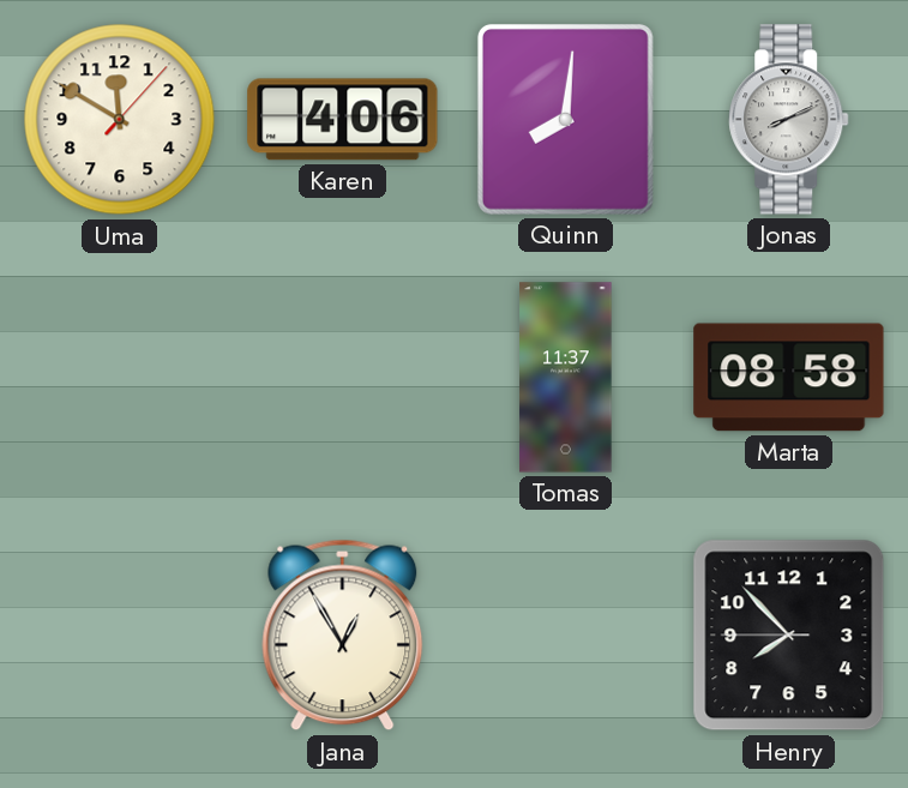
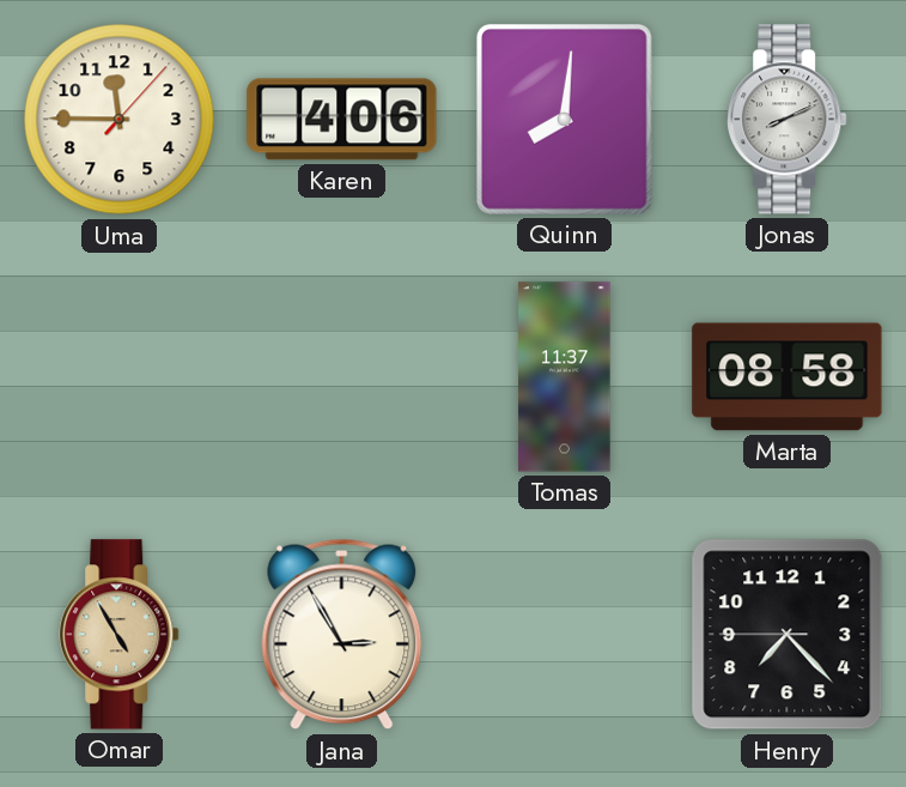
Uma: 11:50 -> 11:45
Omar: none -> 4:55
Jana: 12:55 -> 2:55
Henry: 7:52 -> 7:22
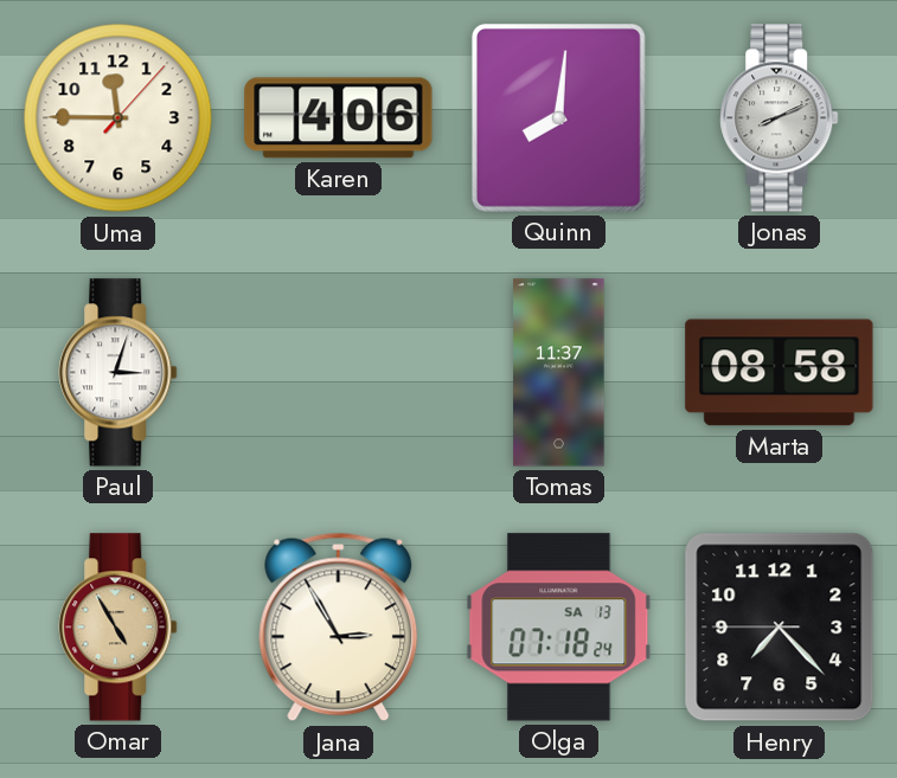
Paul: none -> 3:03
Olga: none -> 07:18
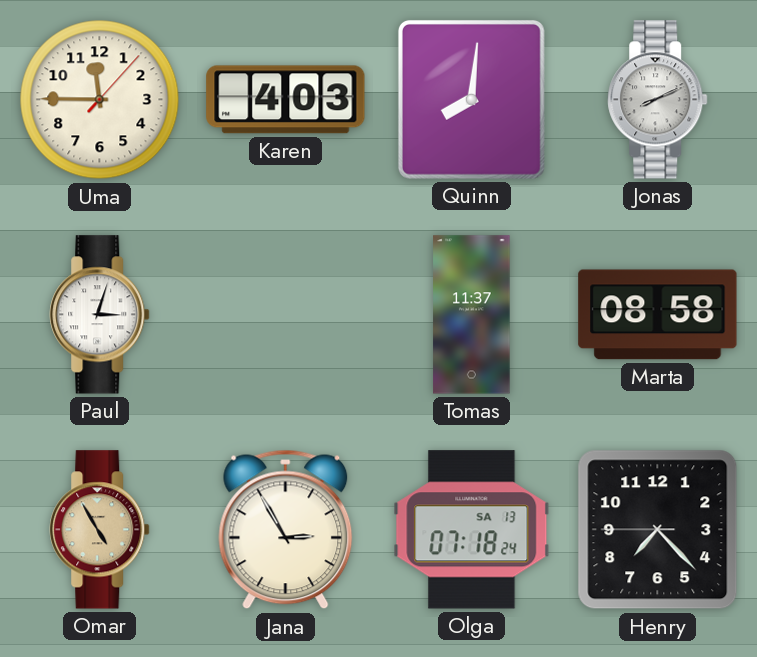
Karen: 4:06 -> 4:03
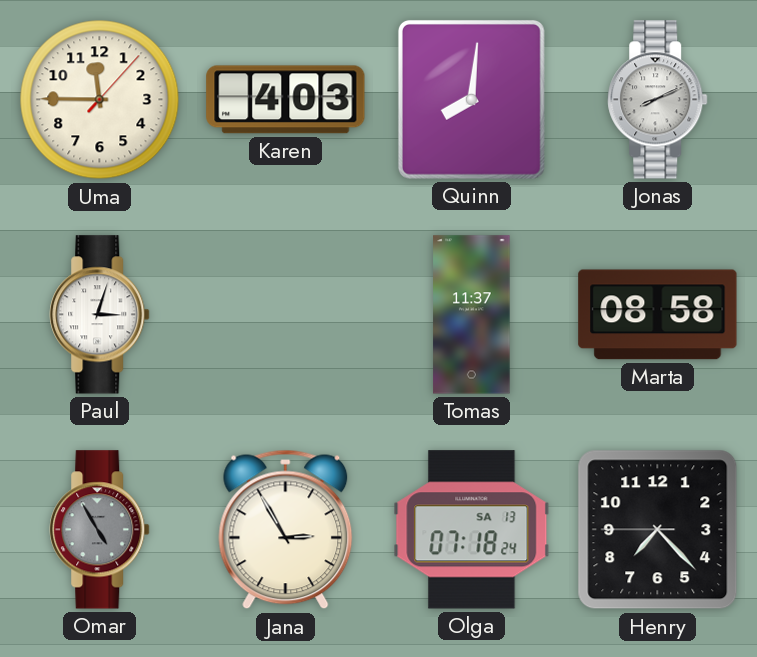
Omar dial: champagne -> grey
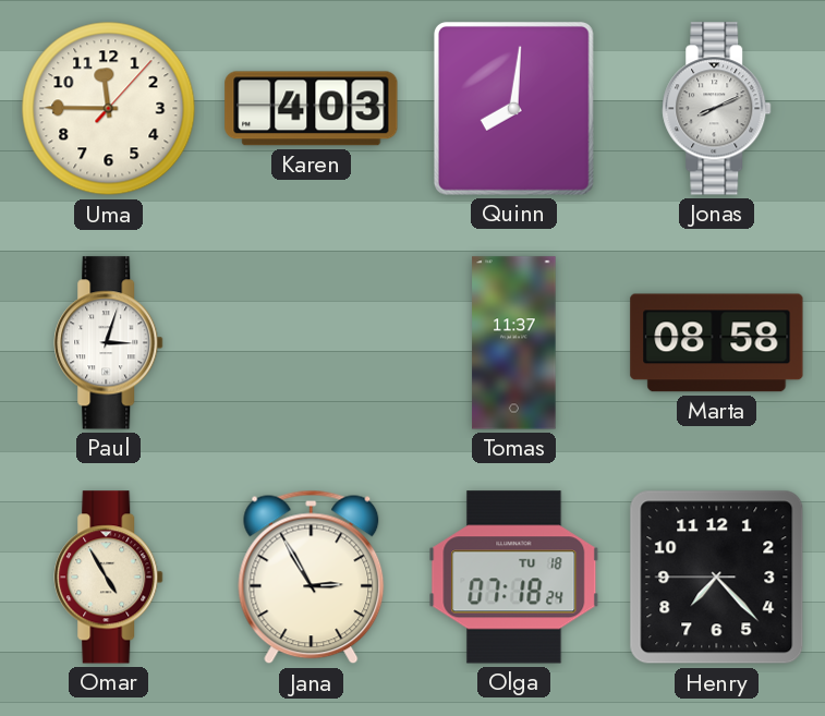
Omar dial: grey -> cream
Olga date: SA 13 -> TU 18
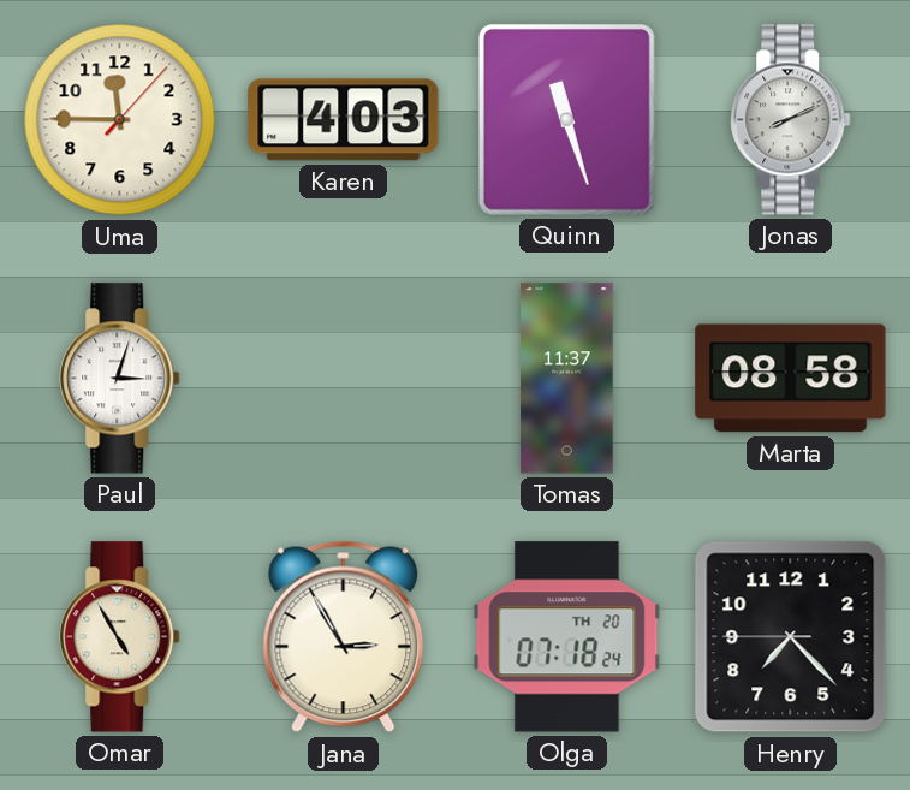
Quinn: 8:01 -> 11:27
Olga date: TU 18 -> TH 20
